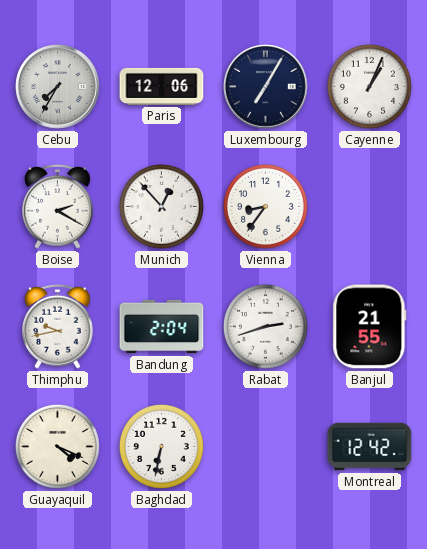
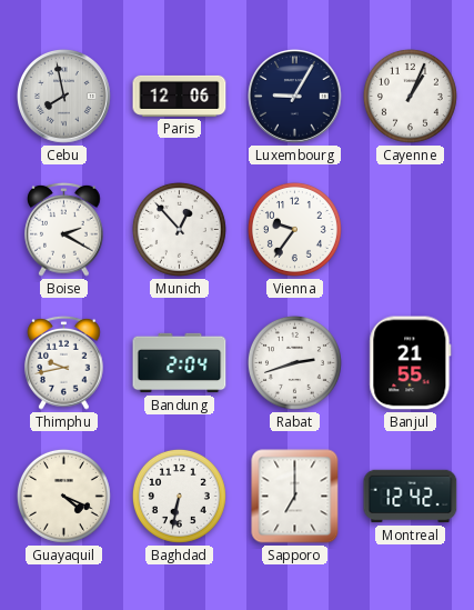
Cebu: 7:35 -> 7:58
Luxembourg: 7:05 -> 9:05
Vienna: 8:36 -> 9:36
Sapporo: none -> 7:00
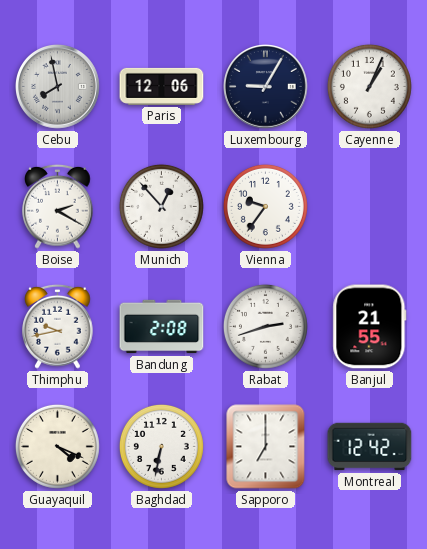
Bandung: 2:04 -> 2:08
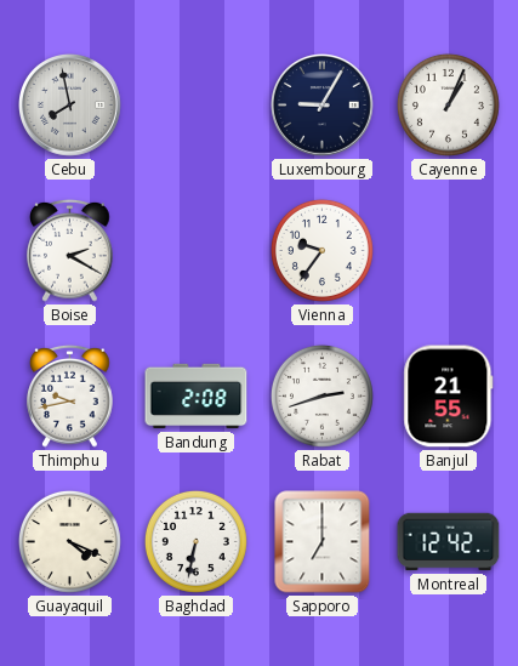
Paris: 12:06 -> none
Munich: 12:53 -> none
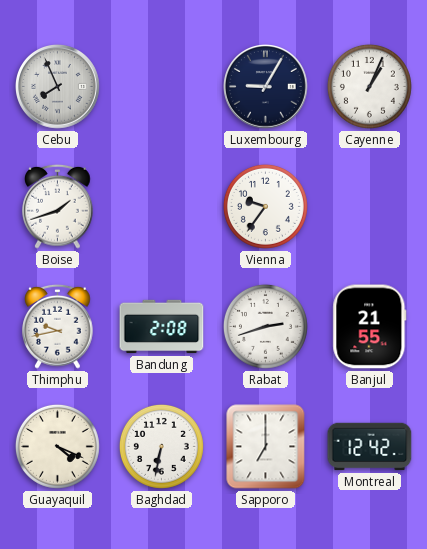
Cebu: 7:58 -> 7:56
Boise: 2:20 -> 1:42
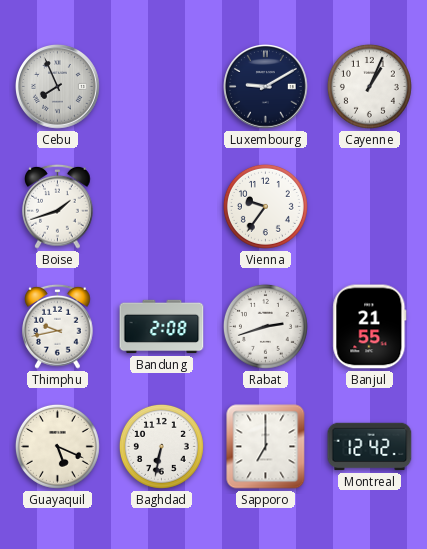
Luxembourg: 9:05 -> 9:10
Guayaquil: 4:19 -> 5:19
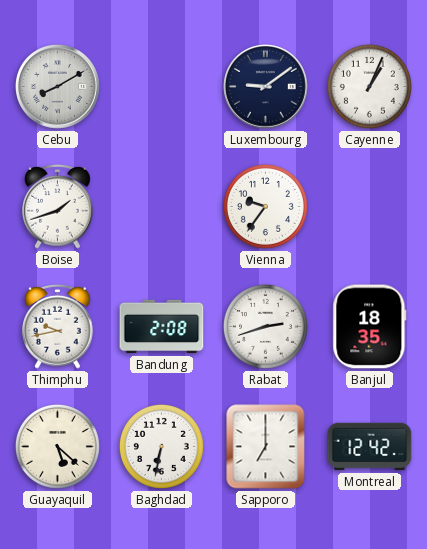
Cebu: 7:56 -> 8:10
Luxembourg: 9:10 -> 9:09
Banjul: 21:55 -> 18:35
Guayaquil: 5:19 -> 5:22
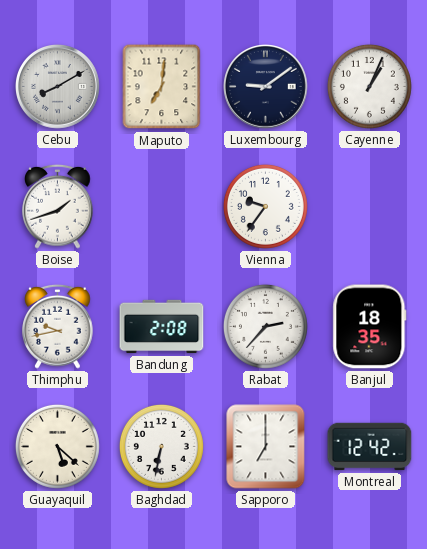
Maputo: none -> 7:01
Rabat: 2:42 -> 2:37
